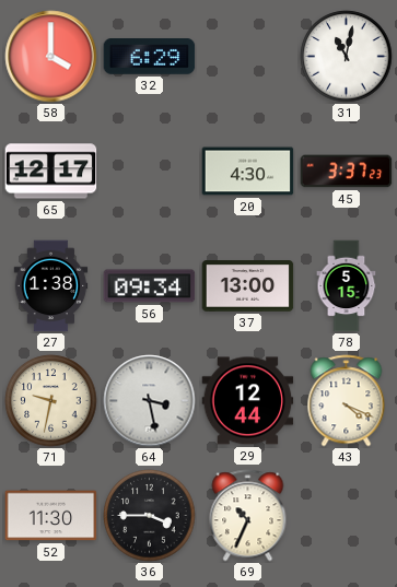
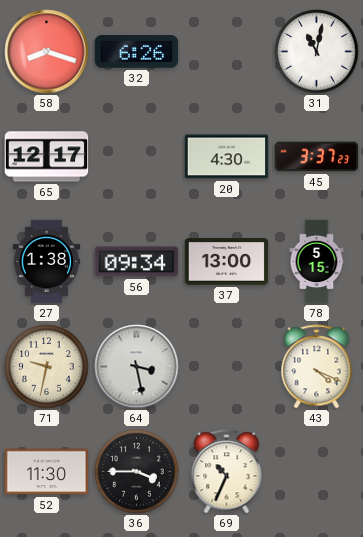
58: 4:00 -> 8:18
32: 6:29 -> 6:26
29: 12:44 -> none
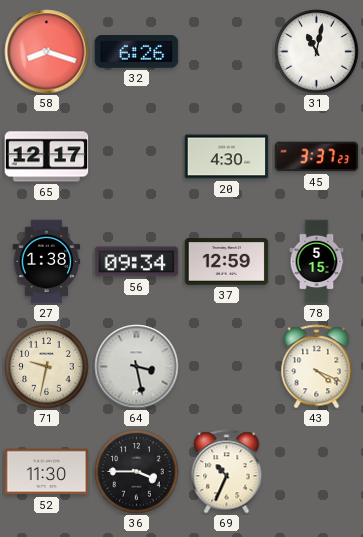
37: 13:00 -> 12:59
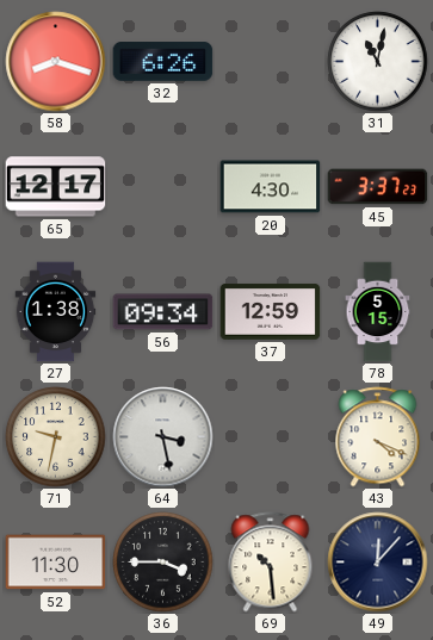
69: 10:34 -> 10:29
49: none -> 12:07
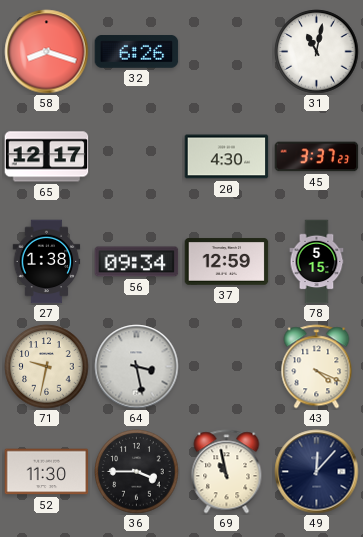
69: 10:29 -> 10:58
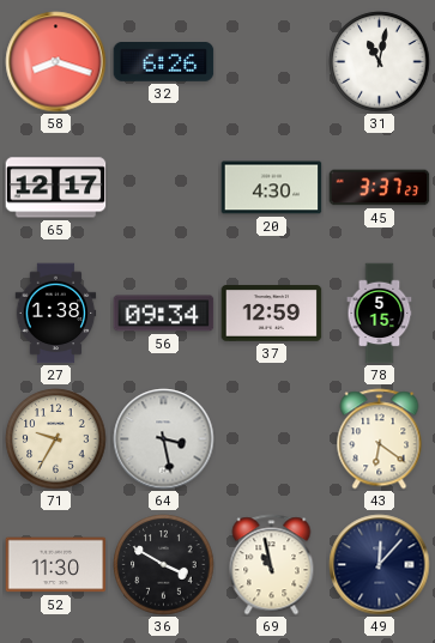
71: 9:32 -> 9:35
43: 4:19 -> 6:21
36: 3:45 -> 3:50
